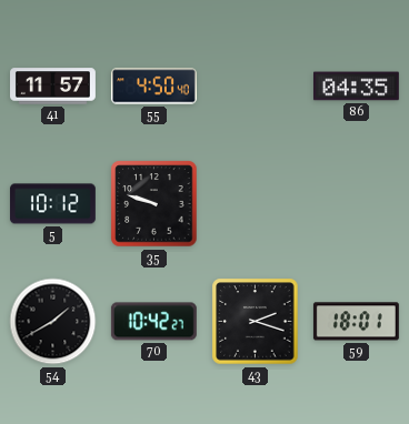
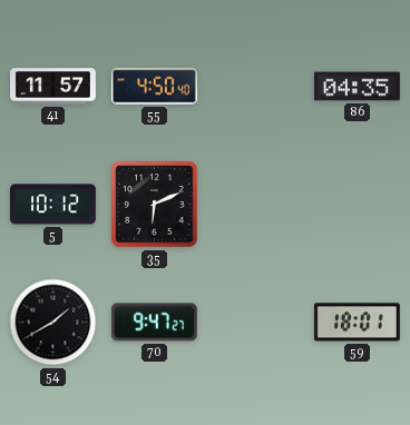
35: 9:48 -> 6:11
70: 10:42 -> 9:47
43: 2:18 -> none
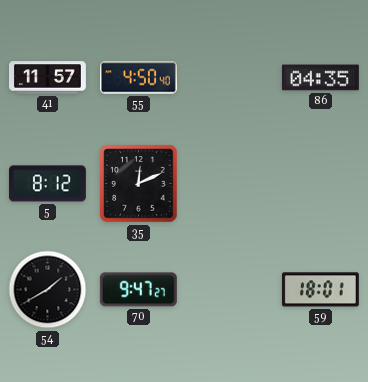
5: 10:12 -> 8:12
35: 6:11 -> 12:11
